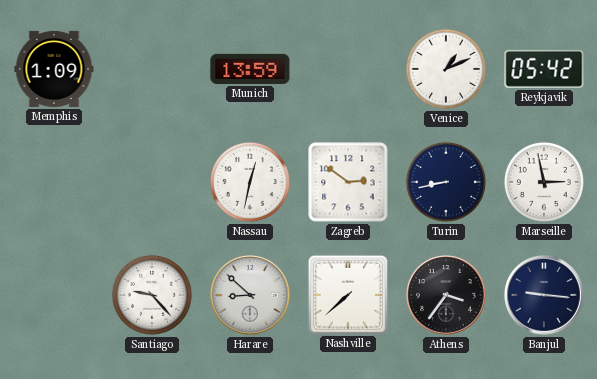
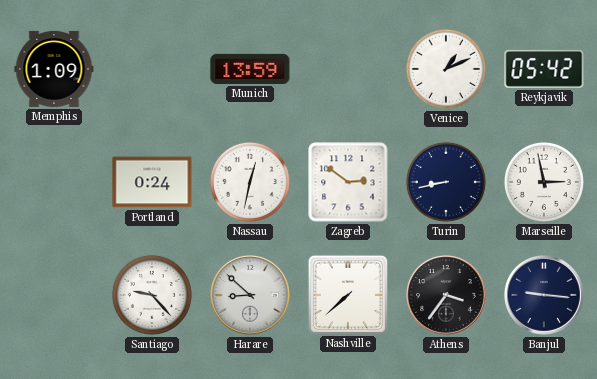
Portland: none -> 0:24
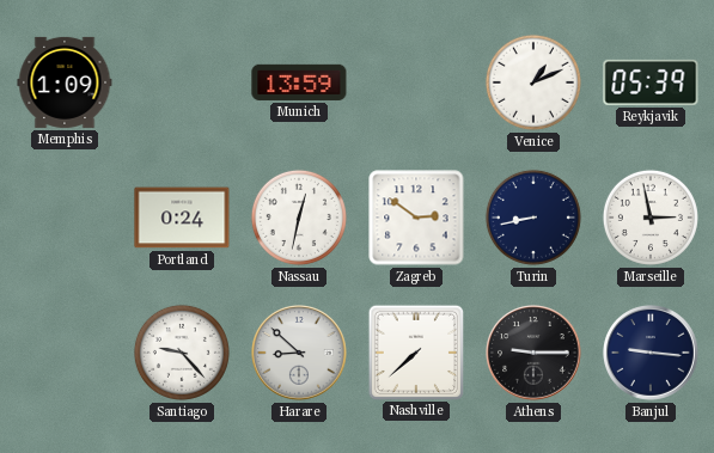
Reykjavik: 05:42 -> 05:39
Athens: 3:36 -> 9:15
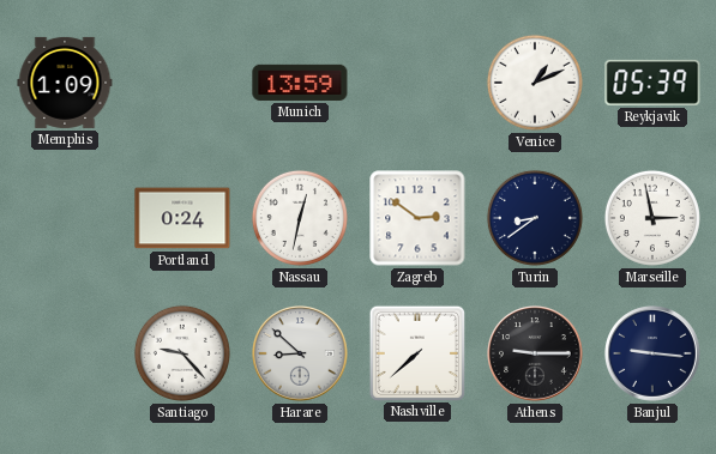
Turin: 8:43 -> 8:39
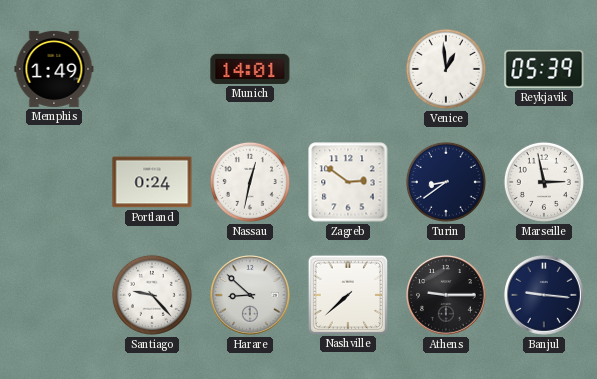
Memphis: 1:09 -> 1:49
Munich: 13:59 -> 14:01
Venice: 1:11 -> 12:59
